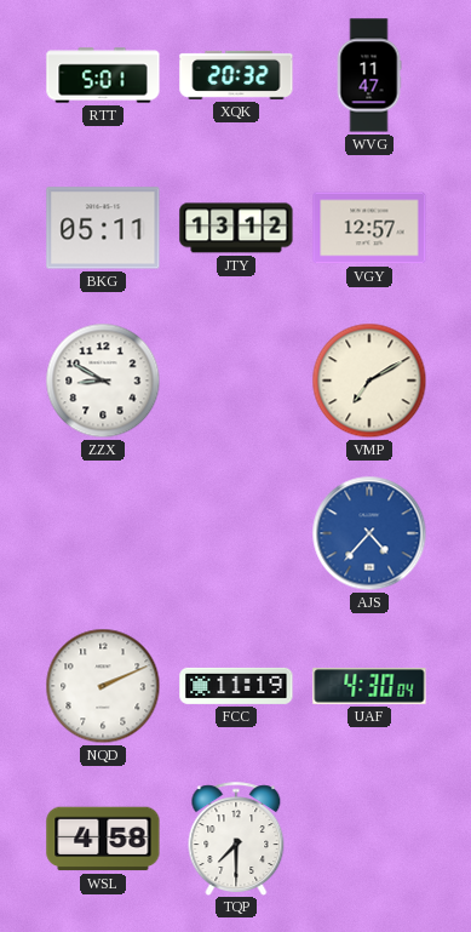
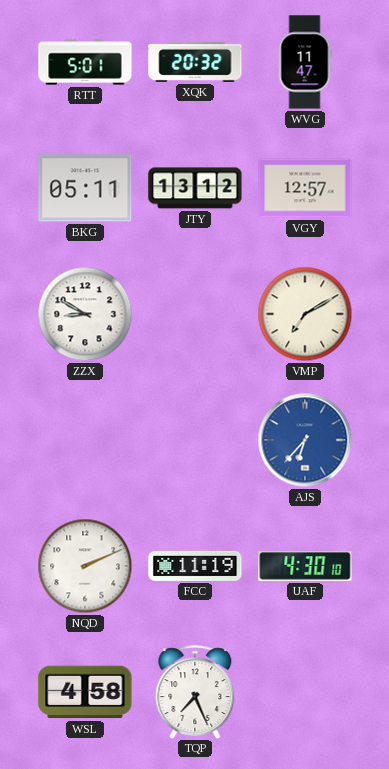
AJS: 4:37 -> 6:37
UAF: 4:30:04 -> 4:30:10
TQP: 7:30 -> 7:26
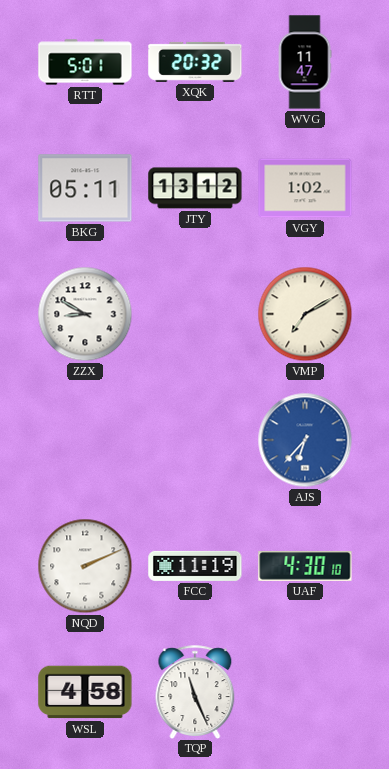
VGY: 12:57 -> 1:02
TQP: 7:26 -> 11:26
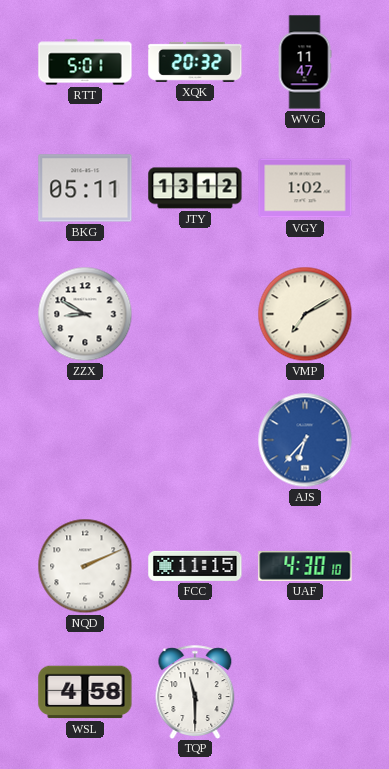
FCC: 11:19 -> 11:15
TQP: 11:26 -> 11:30
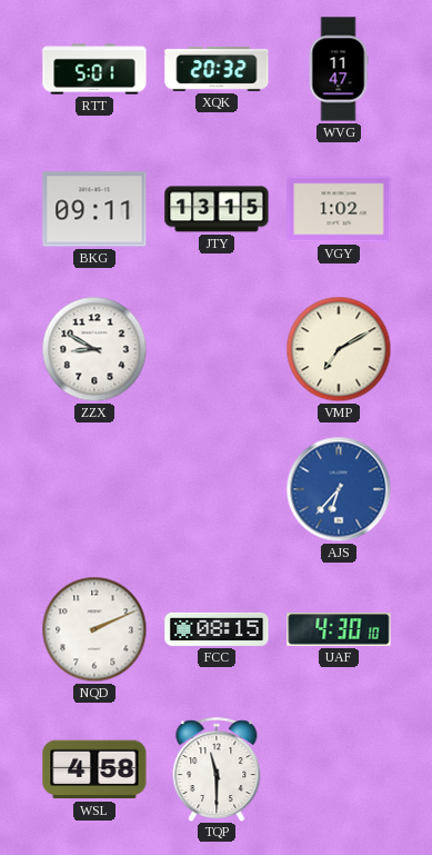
BKG: 05:11 -> 09:11
JTY: 13:12 -> 13:15
FCC: 11:15 -> 08:15
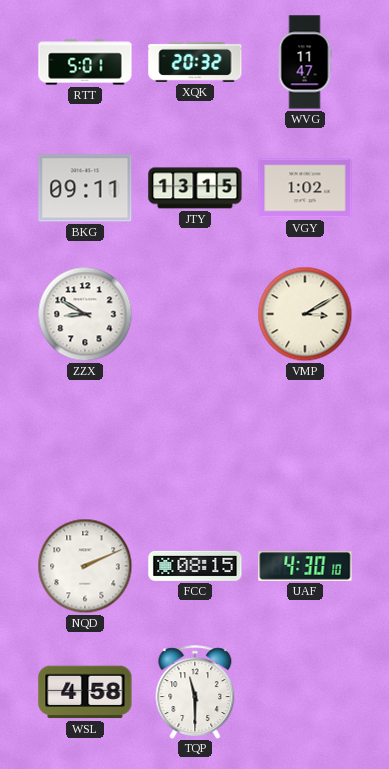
VMP: 7:10 -> 3:10
AJS: 6:37 -> none
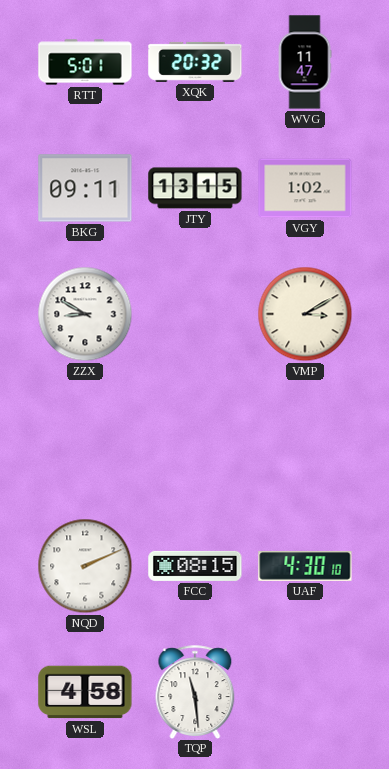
TQP: 11:30 -> 11:29
